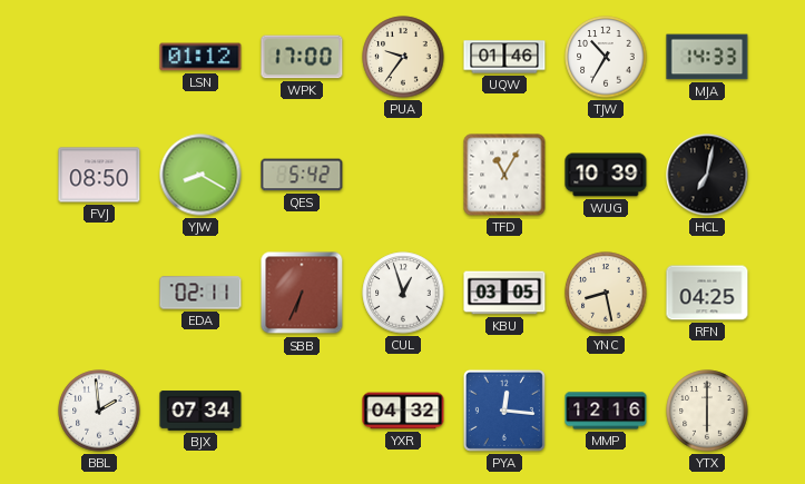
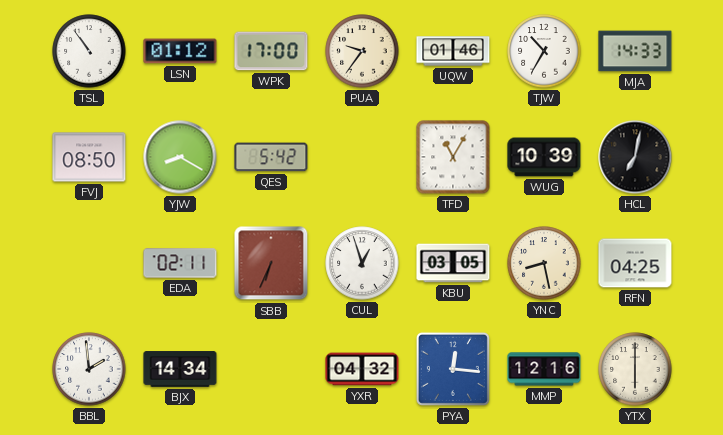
TSL: none -> 10:54
BJX: 07:34 -> 14:34
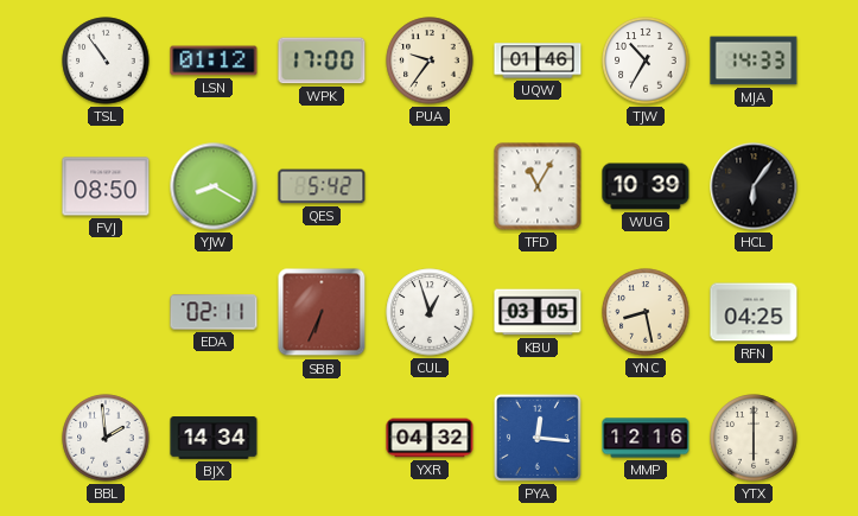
HCL: 7:02 -> 6:06
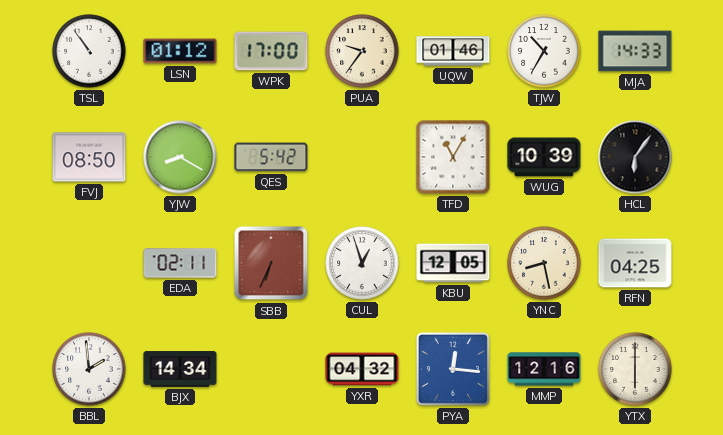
KBU: 03:05 -> 12:05
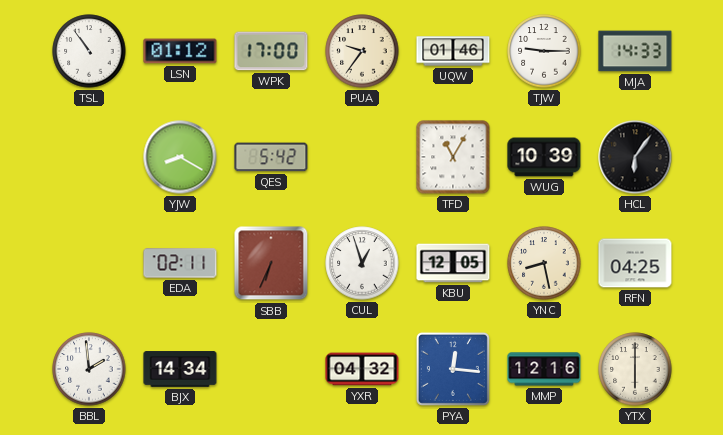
TJW: 10:35 -> 9:15
FVJ: 08:50 -> none
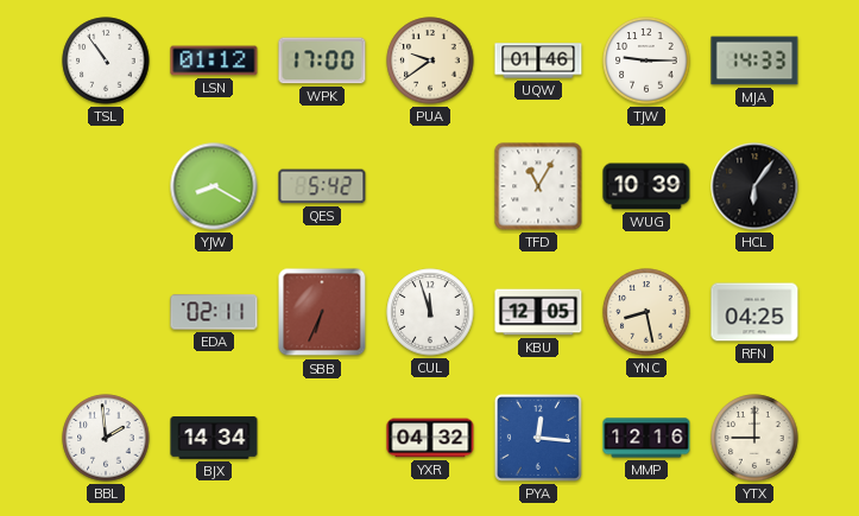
PUA: 9:36 -> 9:39
CUL: 12:57 -> 11:57
YTX: 6:00 -> 9:00
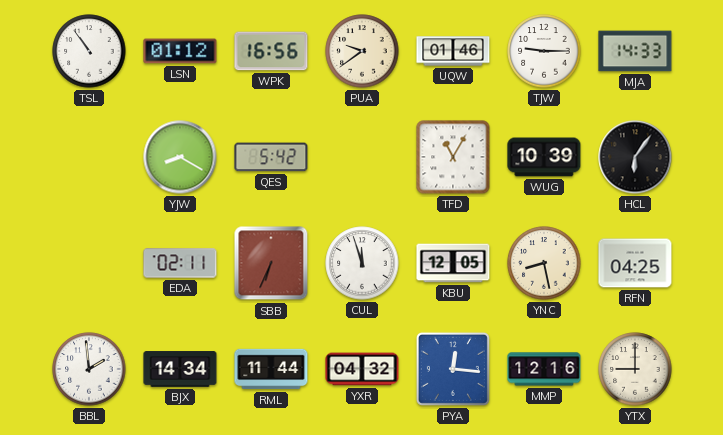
WPK: 17:00 -> 16:56
RML: none -> 11:44
